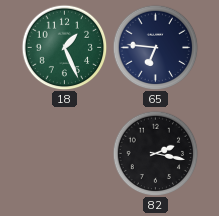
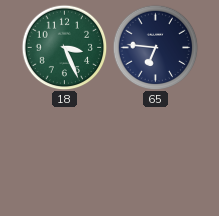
18: 1:26 -> 3:26
82: 2:17 -> none
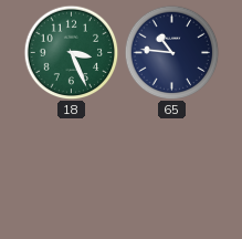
65: 6:46 -> 10:46
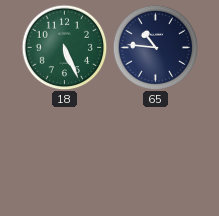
18: 3:26 -> 5:26
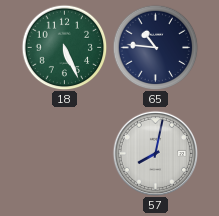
57: none -> 8:02
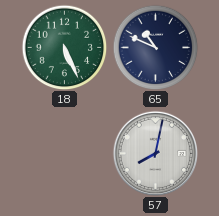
65: 10:46 -> 10:49
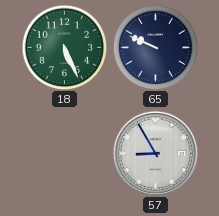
65: 10:49 -> 9:49
57: 8:02 -> 8:55
